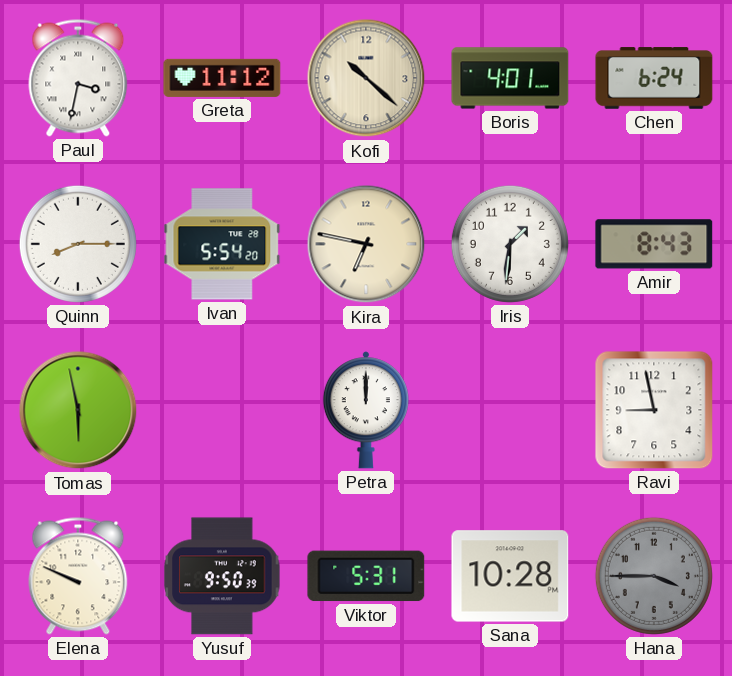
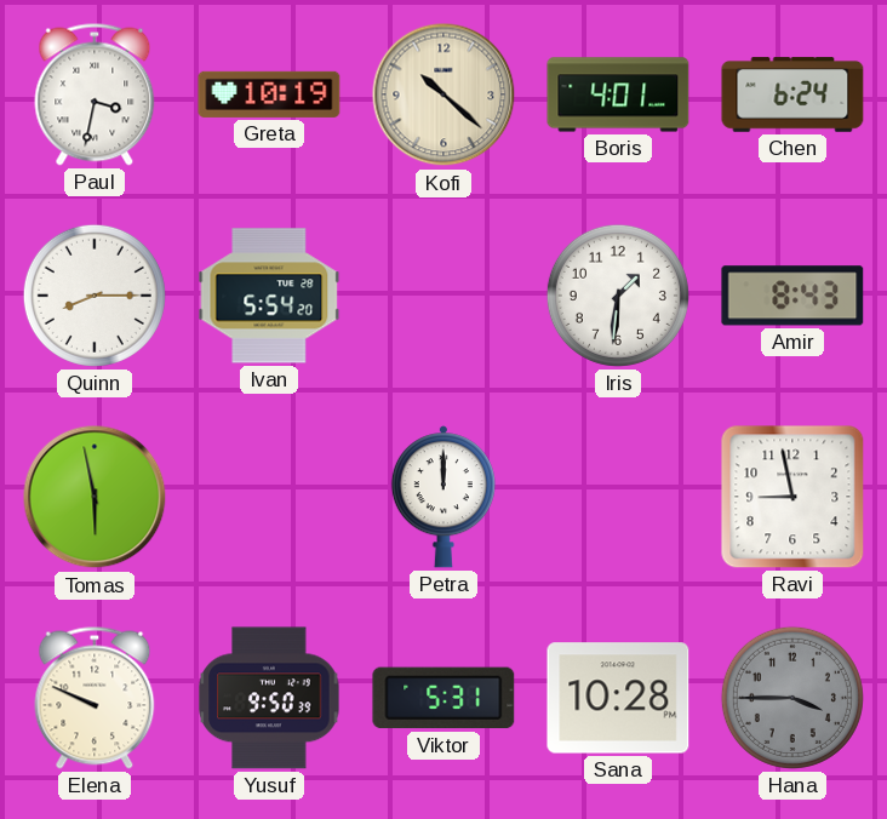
Greta: 11:12 -> 10:19
Kira: 6:47 -> none
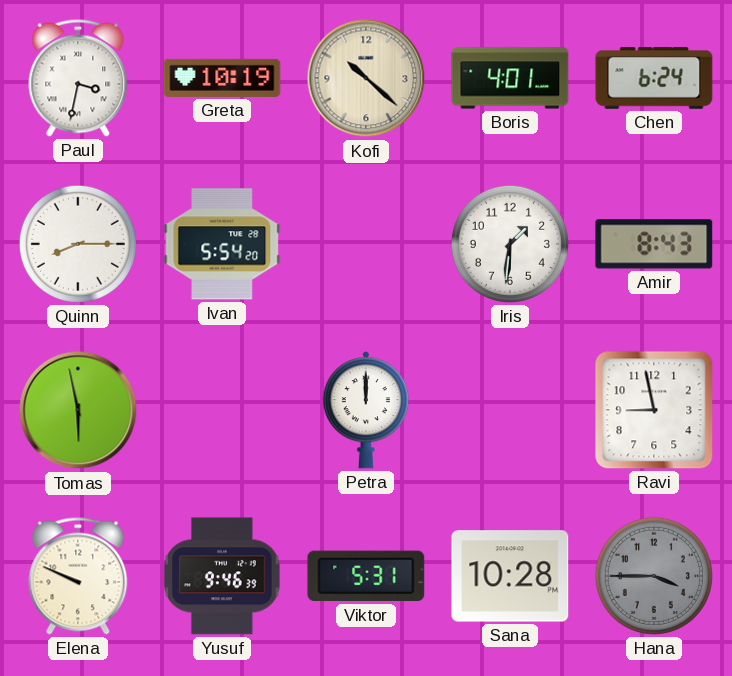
Yusuf: 9:50 -> 9:46
